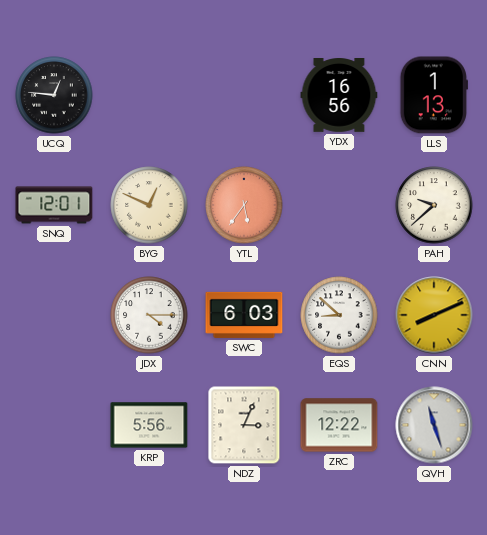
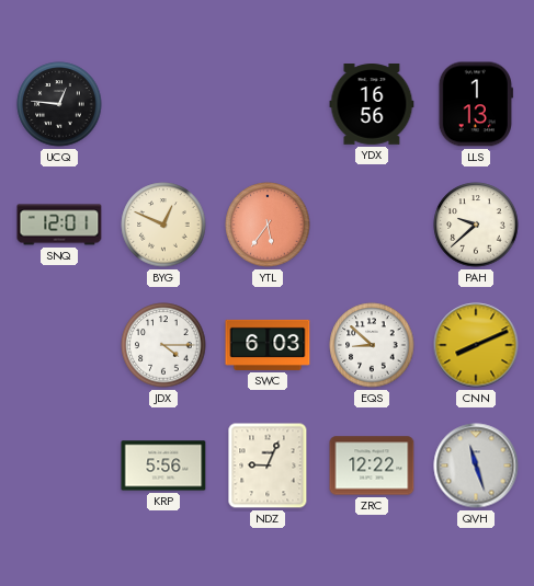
NDZ: 3:04 -> 9:04
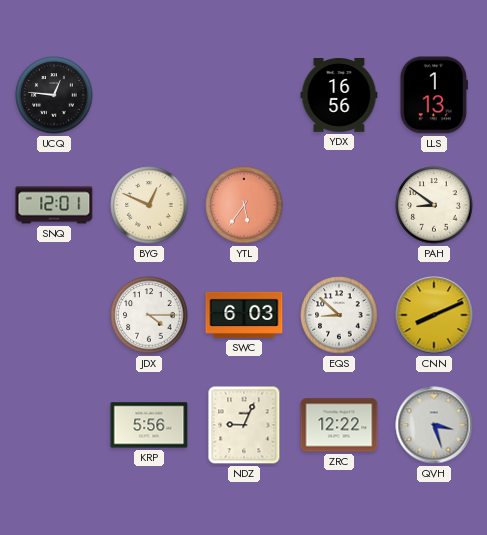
PAH: 9:38 -> 8:51
QVH: 11:27 -> 3:27
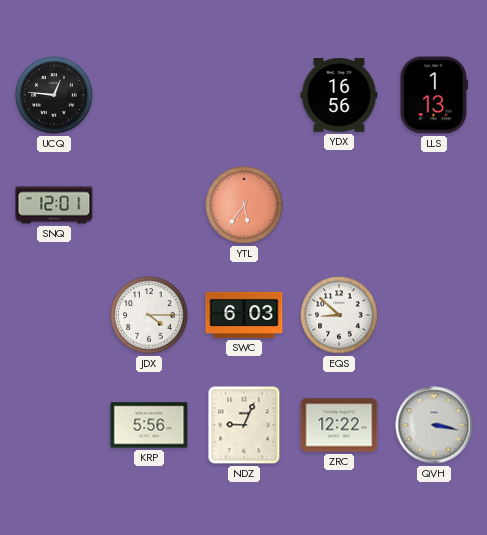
BYG: 12:49 -> none
PAH: 8:51 -> none
CNN: 8:11 -> none
QVH: 3:27 -> 3:17
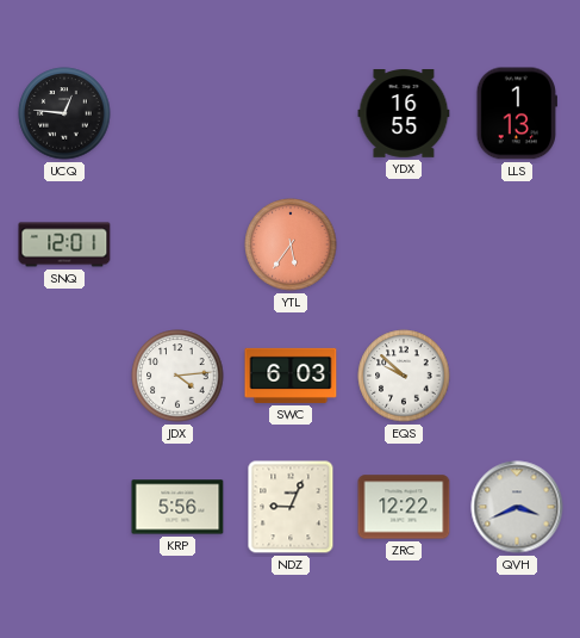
YDX: 16:56 -> 16:55
JDX: 4:15 -> 4:14
EQS: 8:52 -> 9:52
QVH: 3:17 -> 3:41
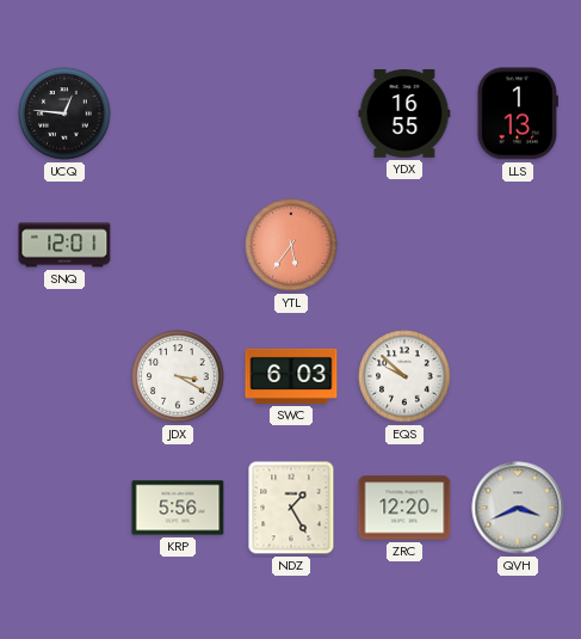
JDX: 4:14 -> 3:20
NDZ: 9:04 -> 1:25
ZRC: 12:22 -> 12:20
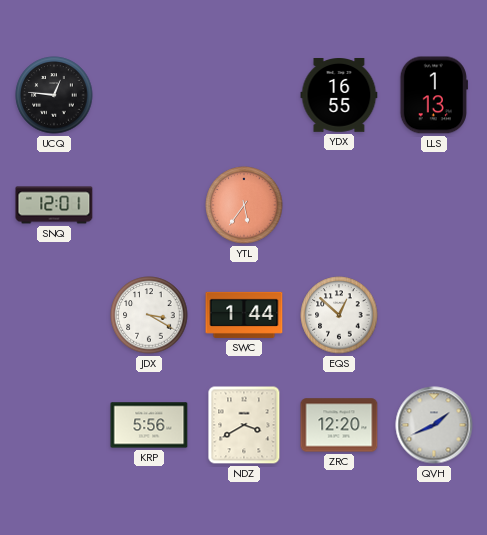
SWC: 6:03 -> 1:44
EQS: 9:52 -> 12:52
NDZ: 1:25 -> 3:40
QVH: 3:41 -> 1:41
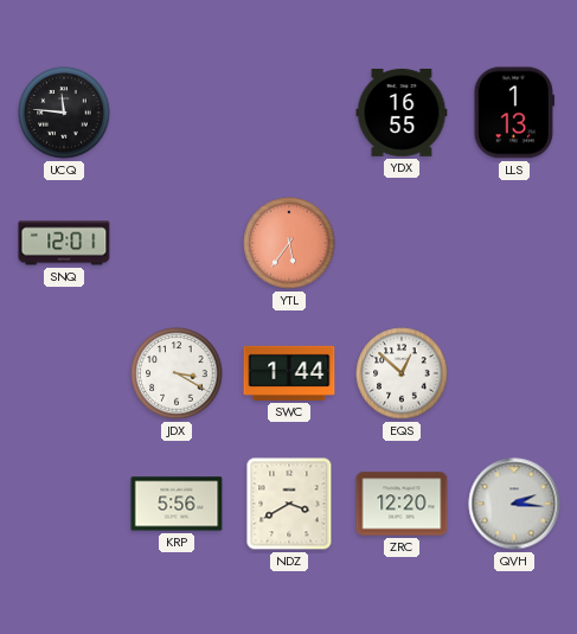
UCQ: 12:46 -> 11:46
QVH: 1:41 -> 2:16
